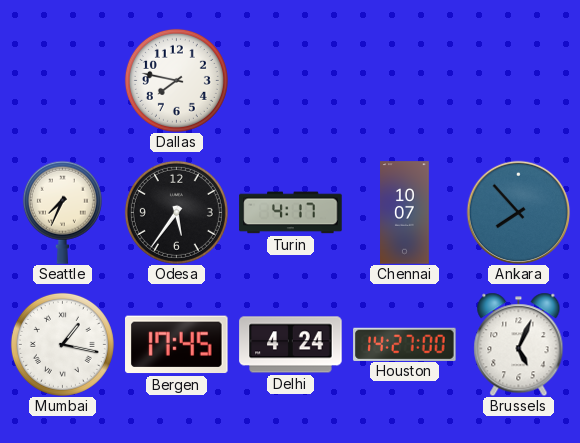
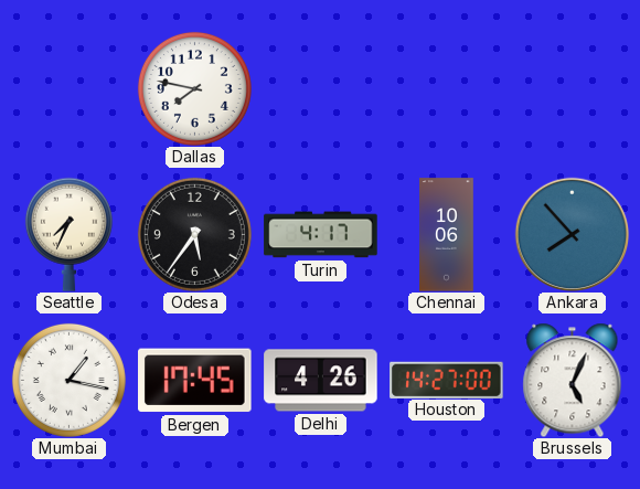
Chennai: 10:07 -> 10:06
Delhi: 4:24 -> 4:26
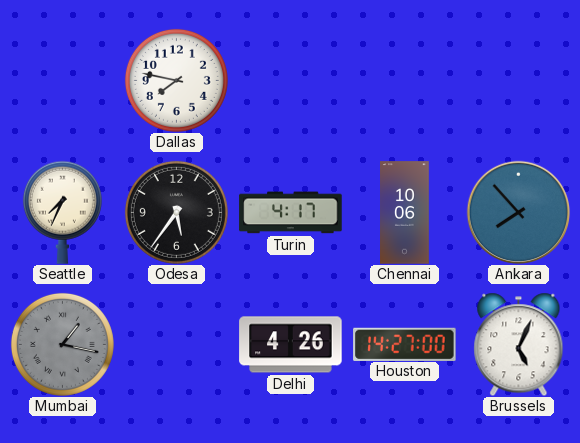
Mumbai dial: white -> grey
Bergen: 17:45 -> none
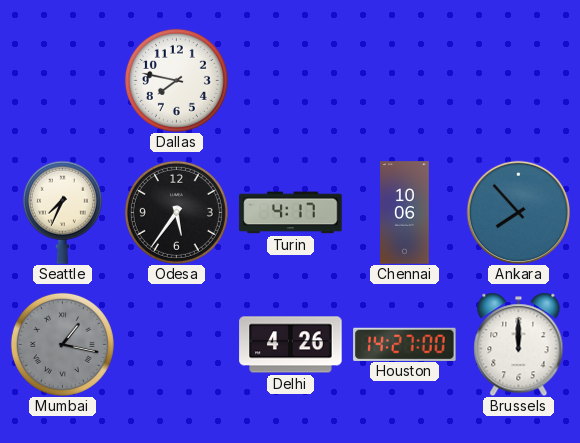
Brussels: 5:04 -> 12:00
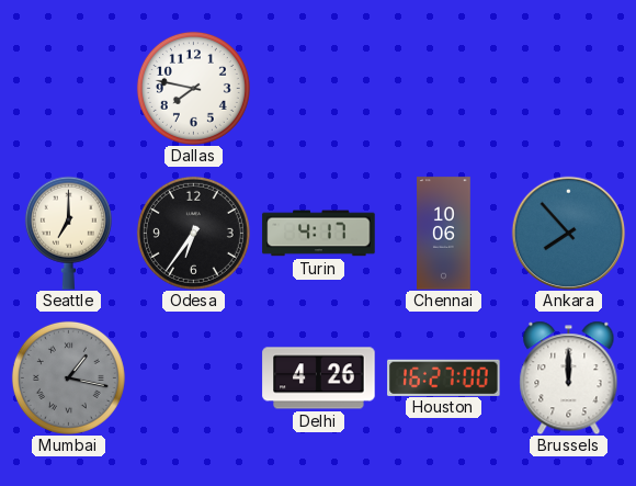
Seattle: 7:34 -> 7:00
Odesa: 5:36 -> 6:36
Houston: 14:27 -> 16:27
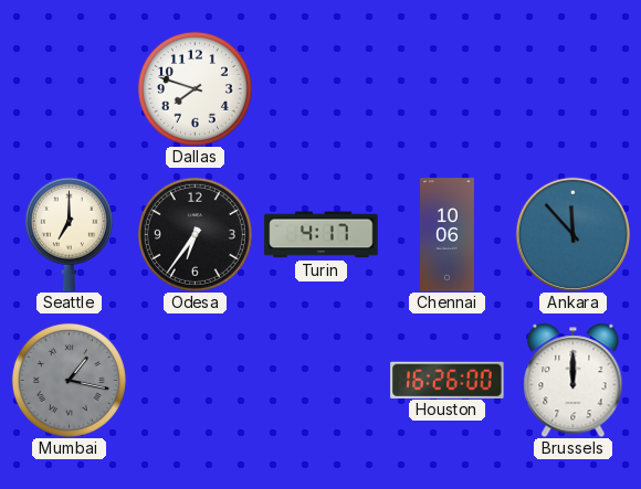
Dallas: 7:47 -> 7:48
Ankara: 7:53 -> 11:53
Delhi: 4:26 -> none
Houston: 16:27 -> 16:26
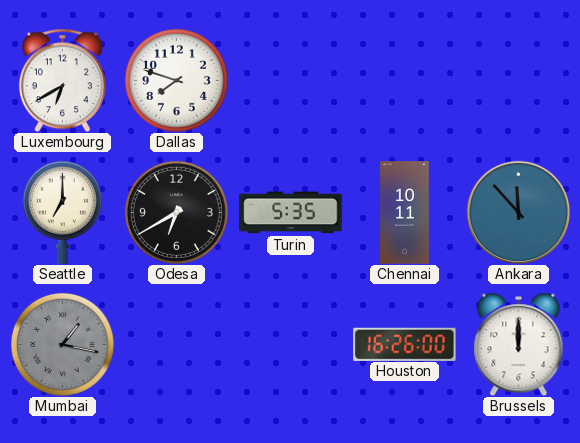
Luxembourg: none -> 6:40
Odesa: 6:36 -> 6:40
Turin: 4:17 -> 5:35
Chennai: 10:06 -> 10:11
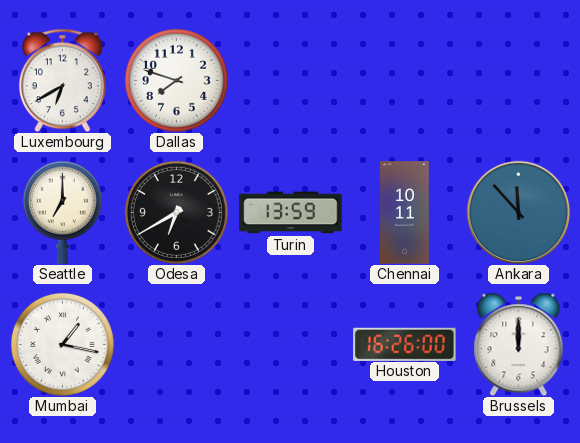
Turin: 5:35 -> 13:59
Mumbai dial: grey -> white
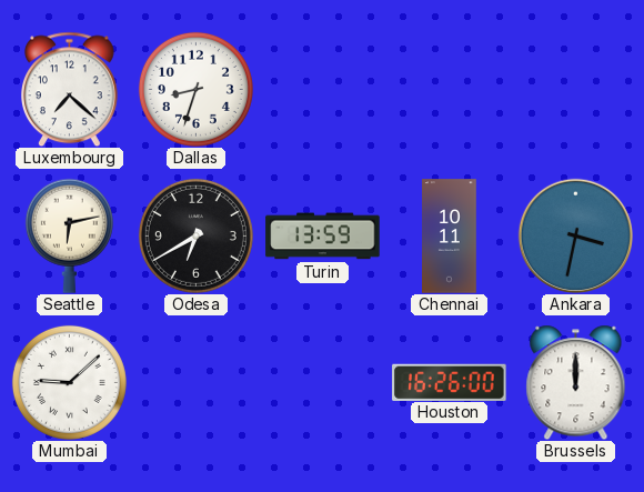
Luxembourg: 6:40 -> 7:22
Dallas: 7:48 -> 8:33
Seattle: 7:00 -> 6:13
Ankara: 11:53 -> 3:32
Mumbai: 1:17 -> 9:08
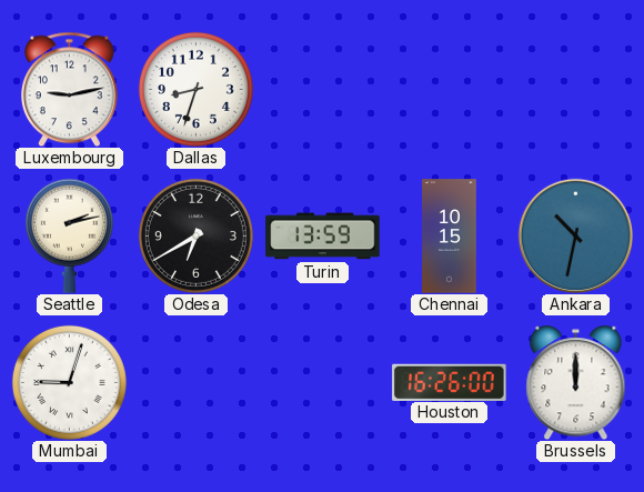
Luxembourg: 7:22 -> 9:13
Seattle: 6:13 -> 2:13
Chennai: 10:11 -> 10:15
Ankara: 3:32 -> 10:32
Mumbai: 9:08 -> 9:03
